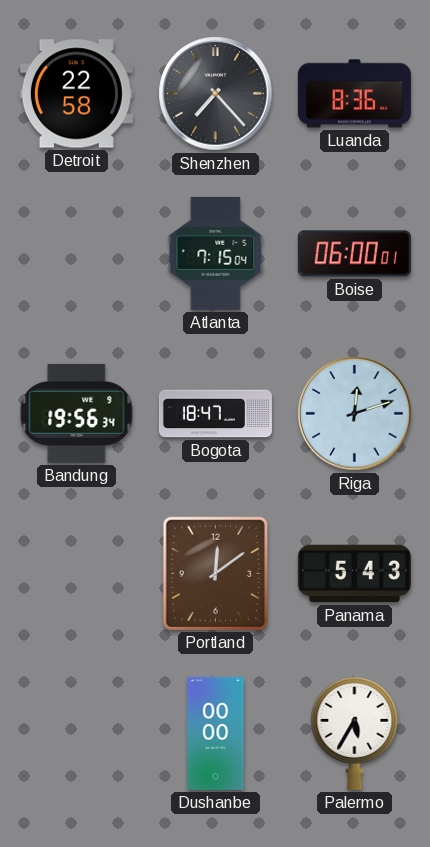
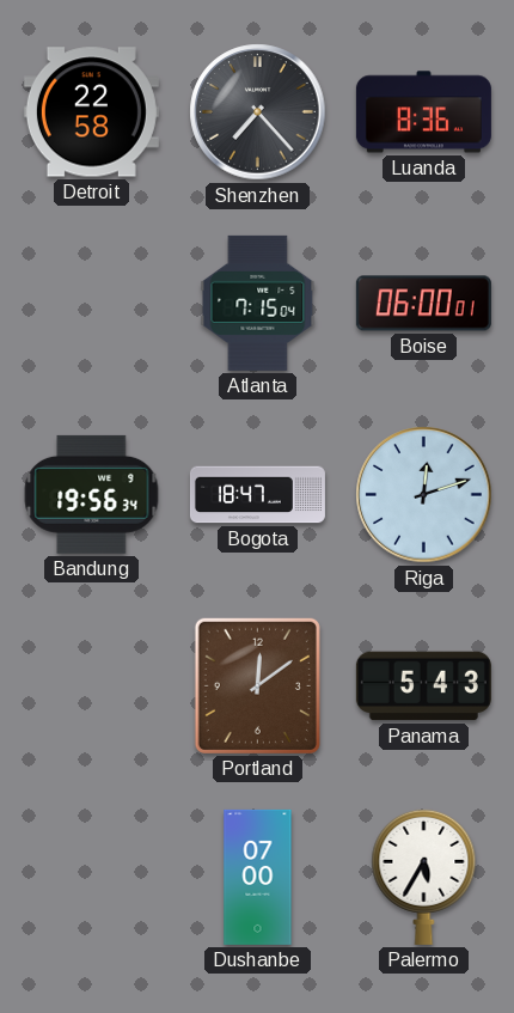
Dushanbe: 00:00 -> 07:00
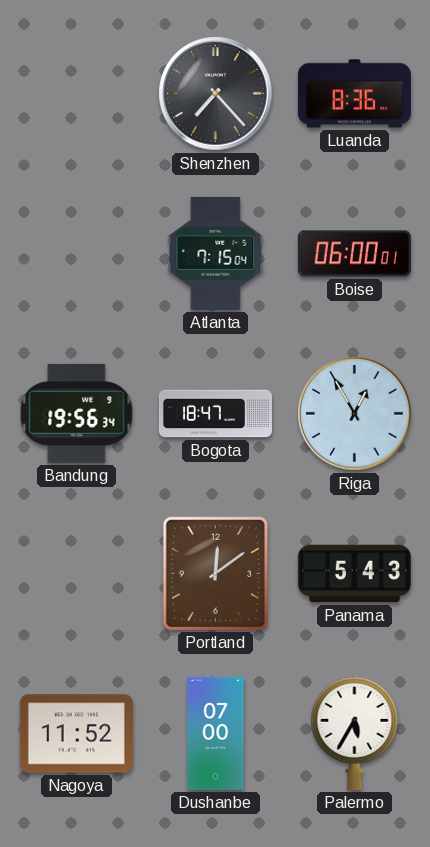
Detroit: 22:58 -> none
Riga: 12:12 -> 12:55
Nagoya: none -> 11:52
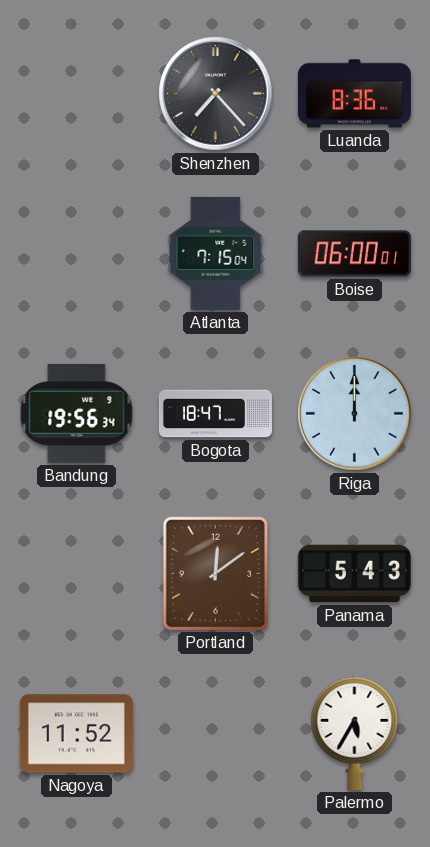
Riga: 12:55 -> 12:00
Dushanbe: 07:00 -> none
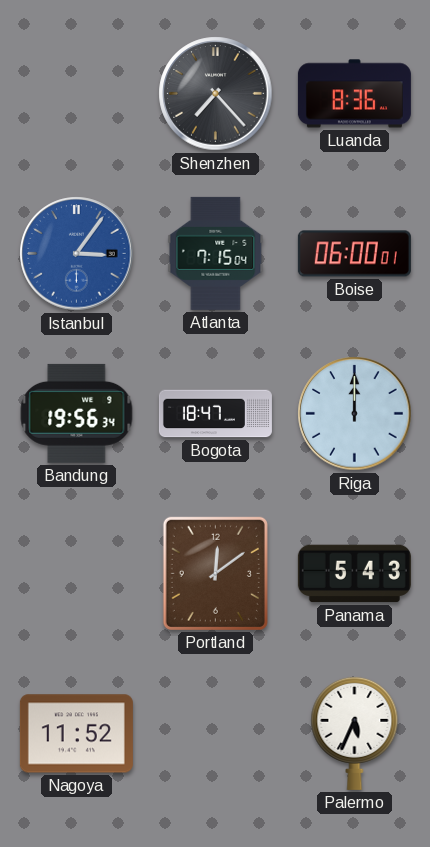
Istanbul: none -> 3:06
Palermo: 5:35 -> 5:34
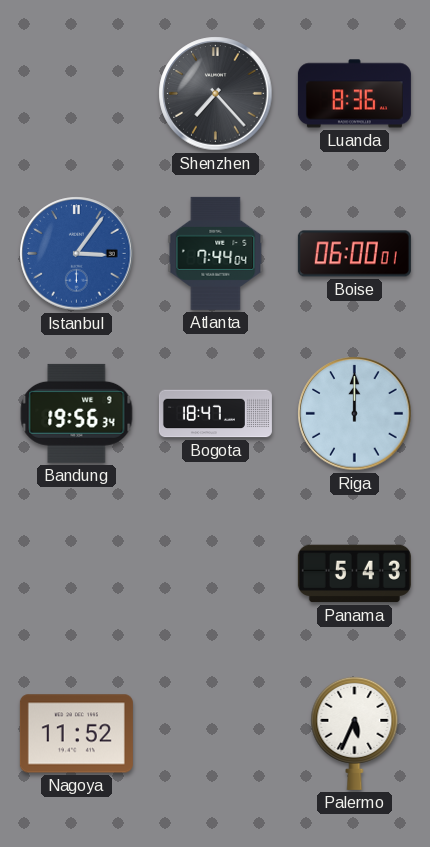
Atlanta: 7:15 -> 7:44
Portland: 12:09 -> none
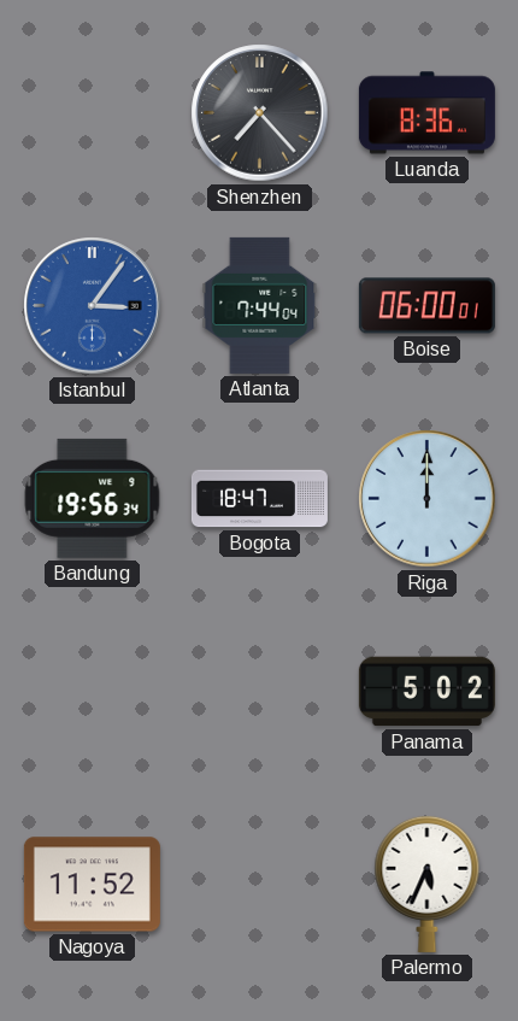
Panama: 5:43 -> 5:02
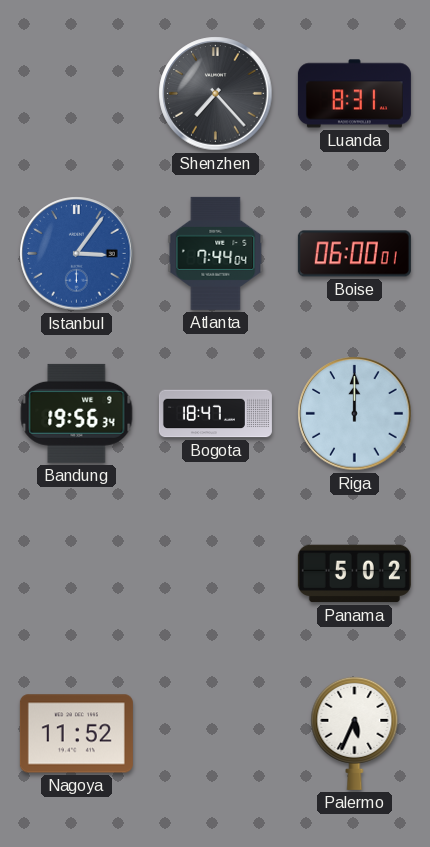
Luanda: 8:36 -> 8:31
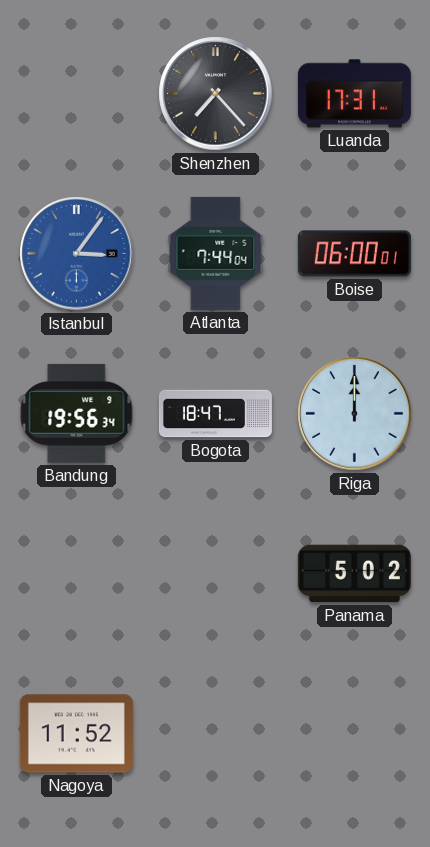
Luanda: 8:31 -> 17:31
Palermo: 5:34 -> none
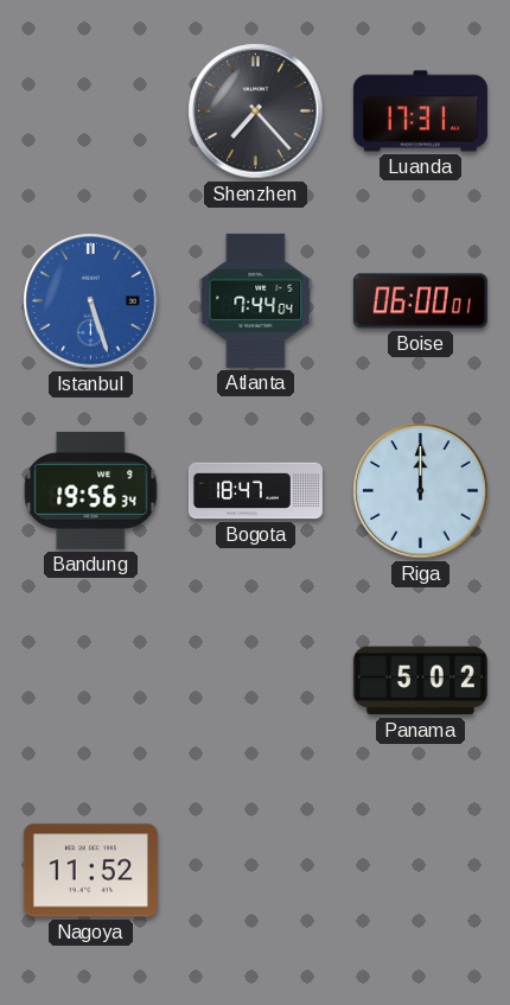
Istanbul: 3:06 -> 5:27
